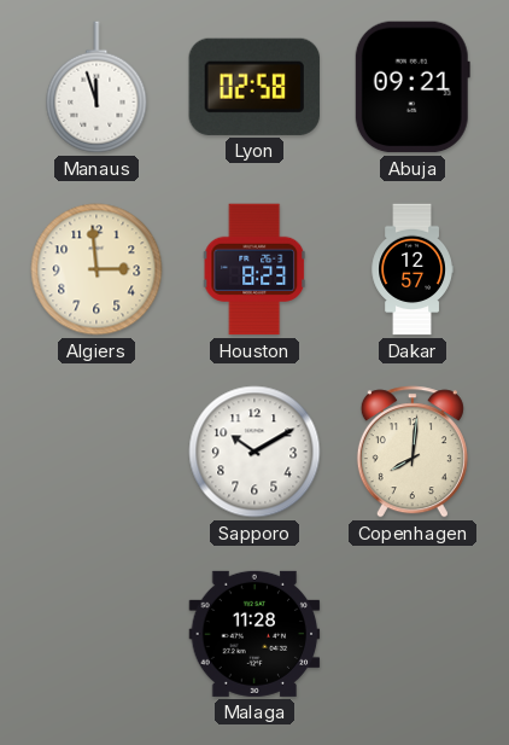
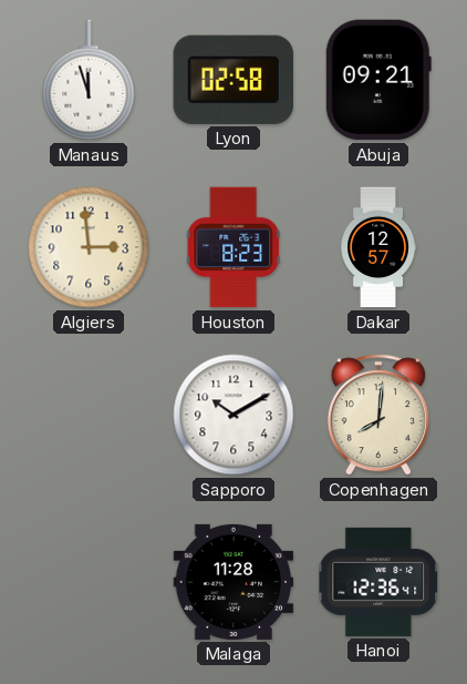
Hanoi: none -> 12:36
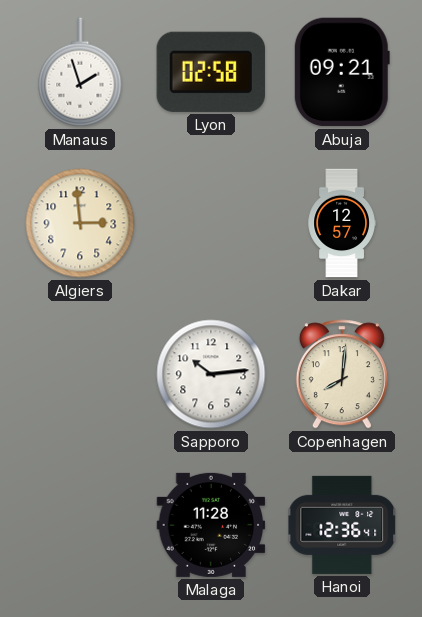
Manaus: 11:57 -> 1:57
Houston: 8:23 -> none
Sapporo: 10:10 -> 10:14
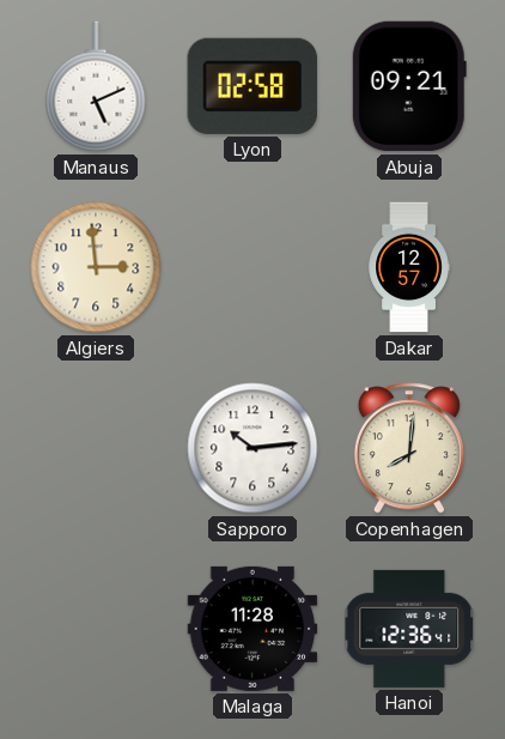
Manaus: 1:57 -> 5:11
